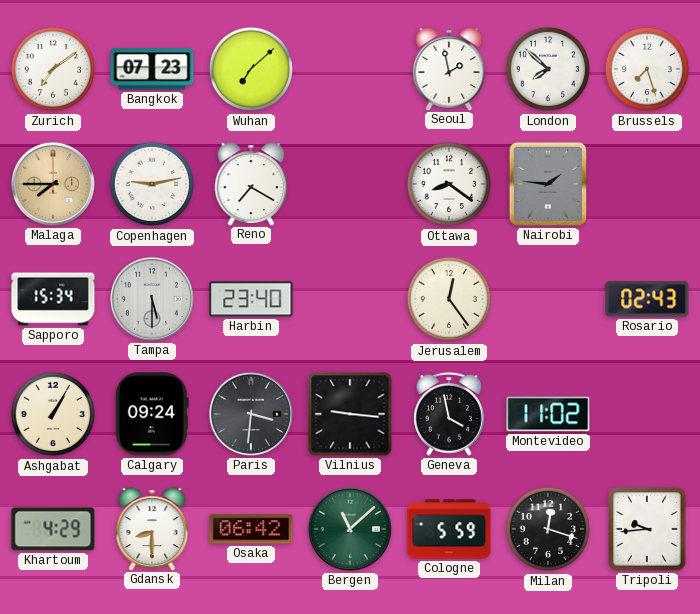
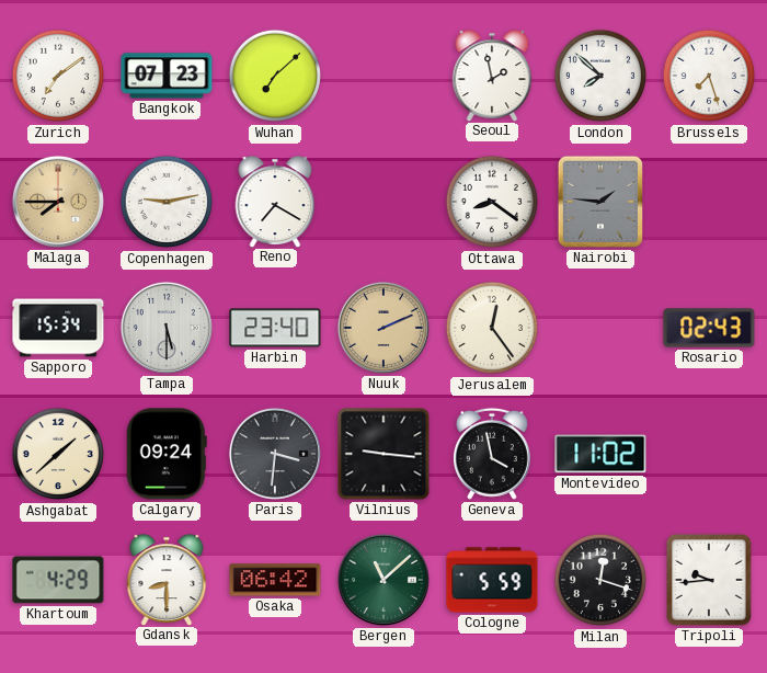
Nuuk: none -> 2:11
Ashgabat: 1:05 -> 1:38
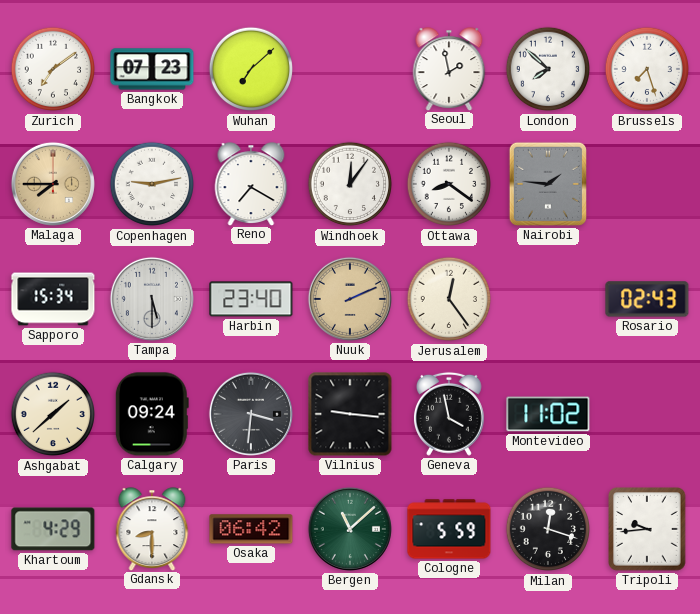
Windhoek: none -> 12:06
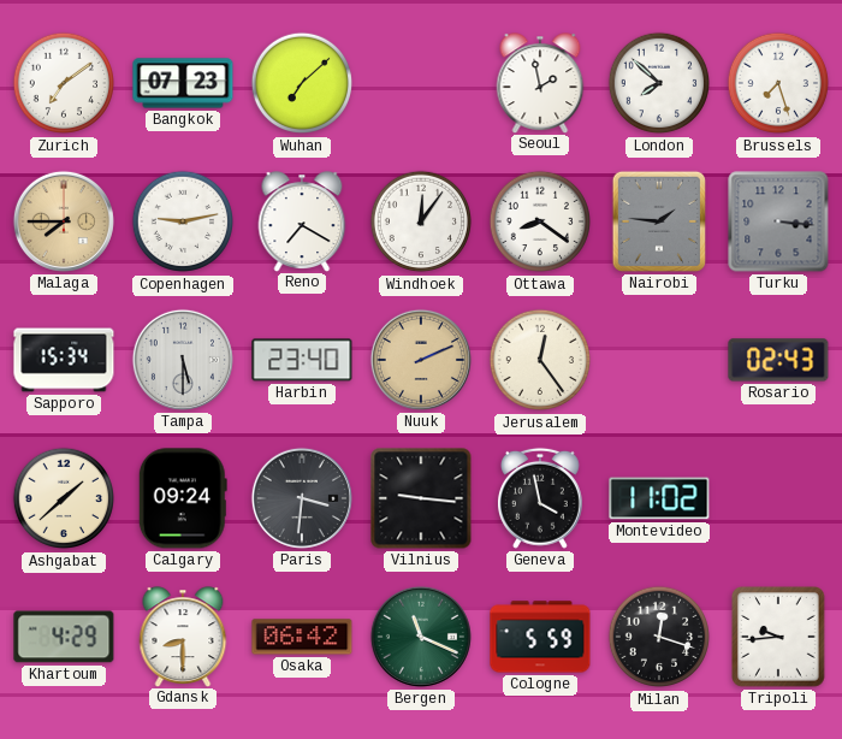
Turku: none -> 3:16
Bergen: 11:08 -> 11:19
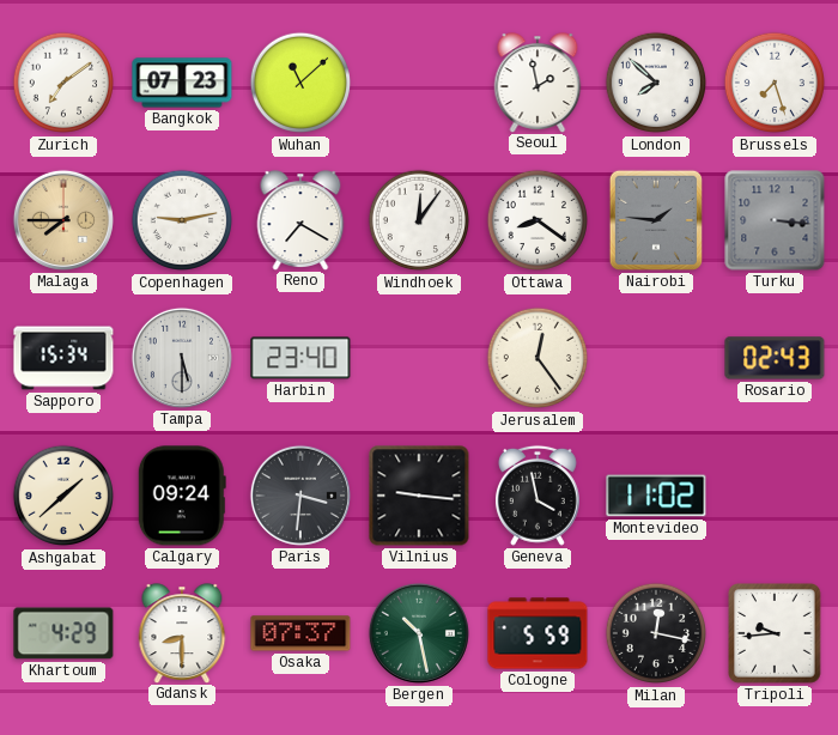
Wuhan: 7:08 -> 11:08
Nuuk: 2:11 -> none
Osaka: 06:42 -> 07:37
Bergen: 11:19 -> 10:28
Milan: 12:18 -> 12:17
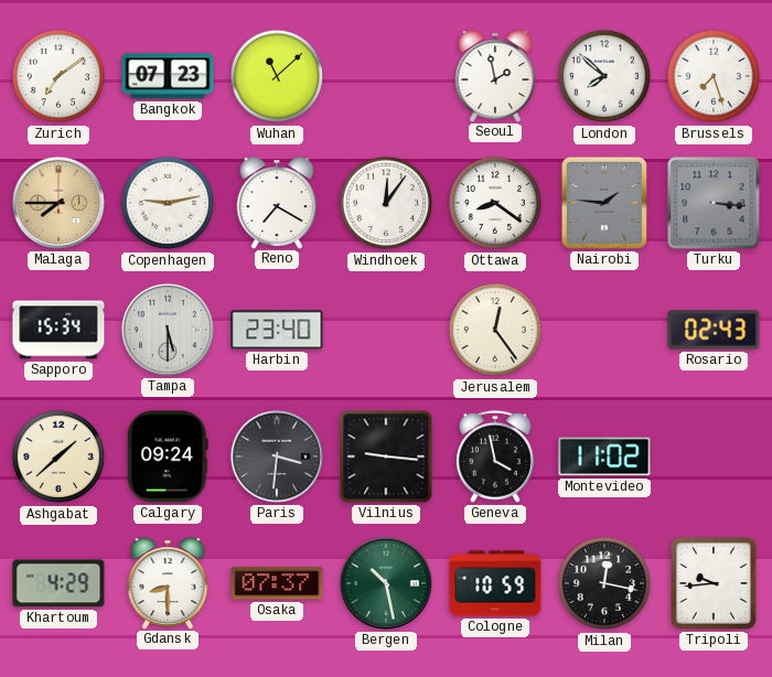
Cologne: 5:59 -> 10:59
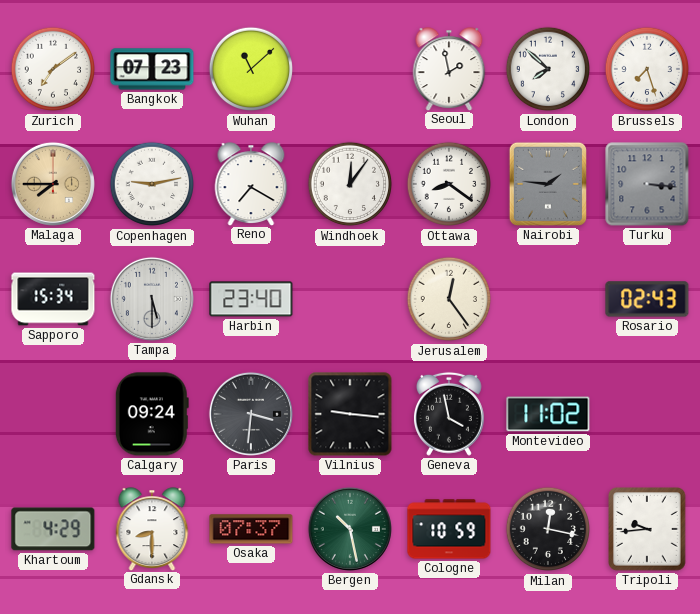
Ashgabat: 1:38 -> none
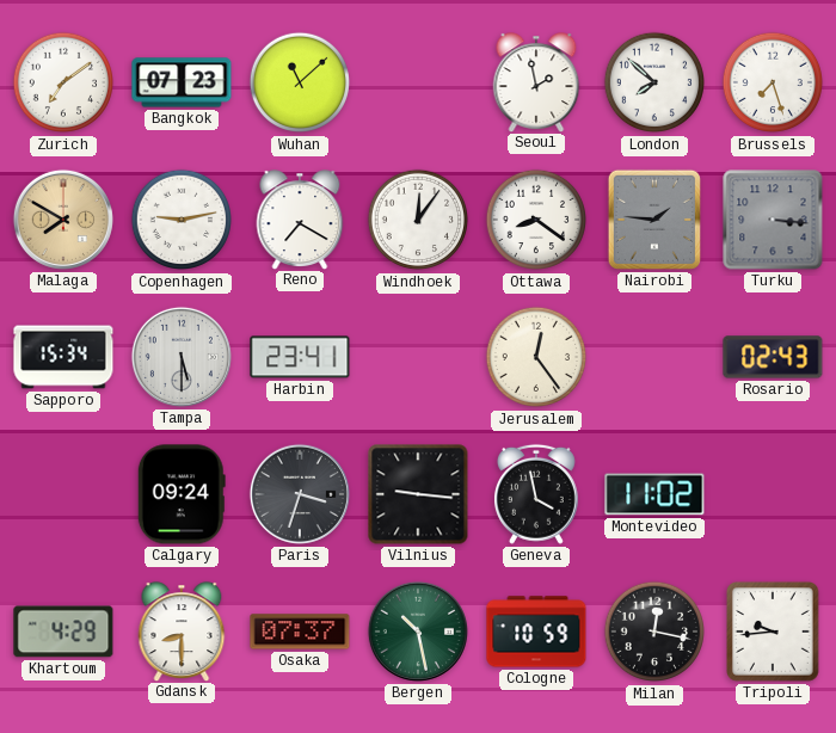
Malaga: 7:45 -> 7:50
Harbin: 23:40 -> 23:41
Paris: 3:31 -> 3:33
